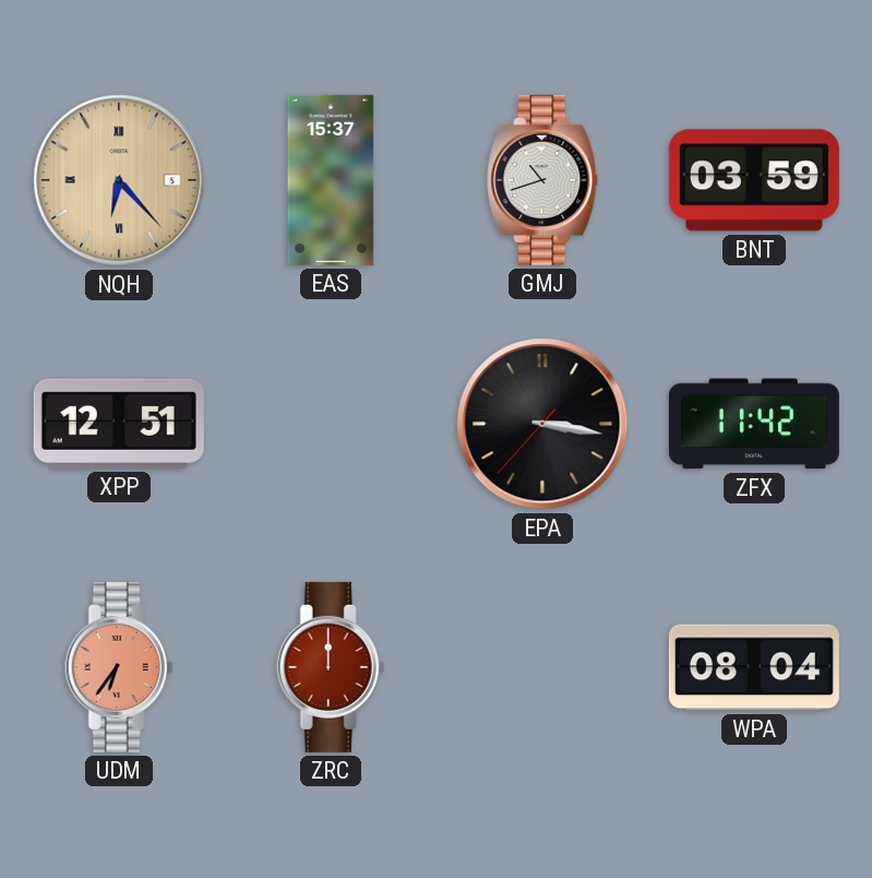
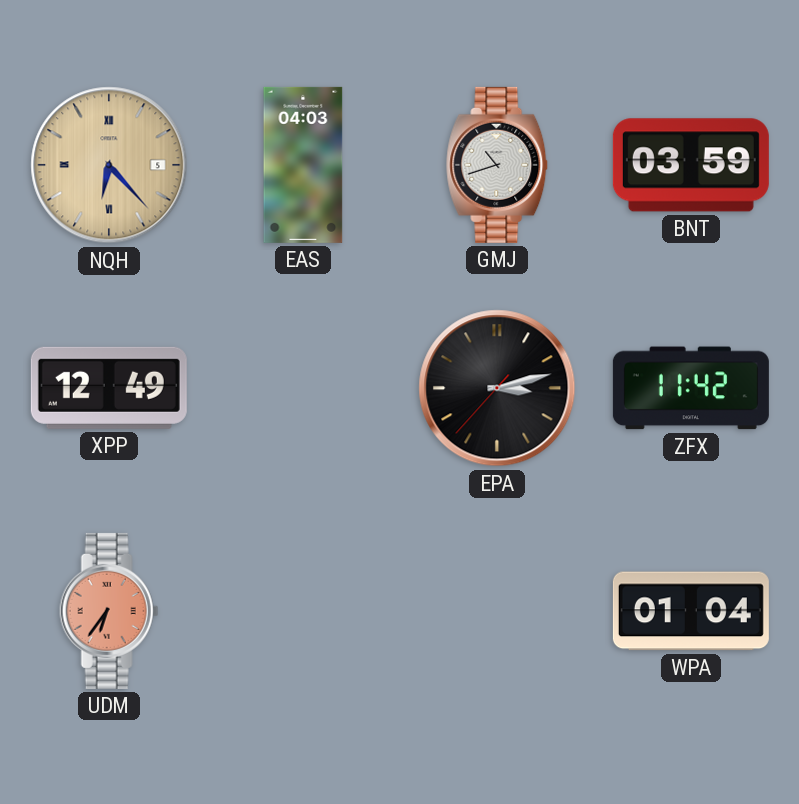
EAS: 15:37 -> 04:03
XPP: 12:51 -> 12:49
EPA: 3:16 -> 3:12
ZRC: 12:00 -> none
WPA: 08:04 -> 01:04
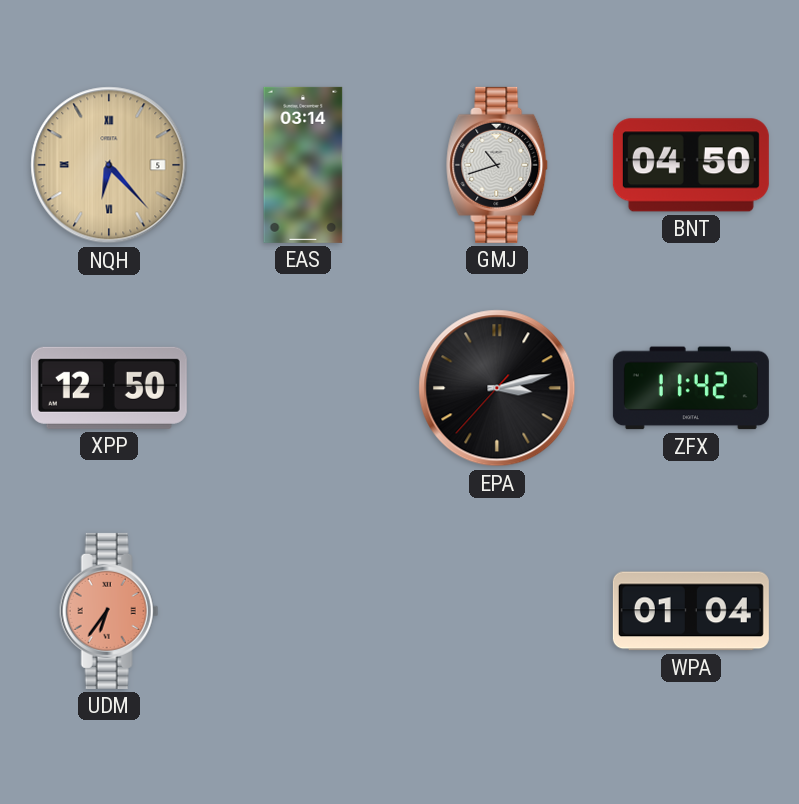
EAS: 04:03 -> 03:14
BNT: 03:59 -> 04:50
XPP: 12:49 -> 12:50
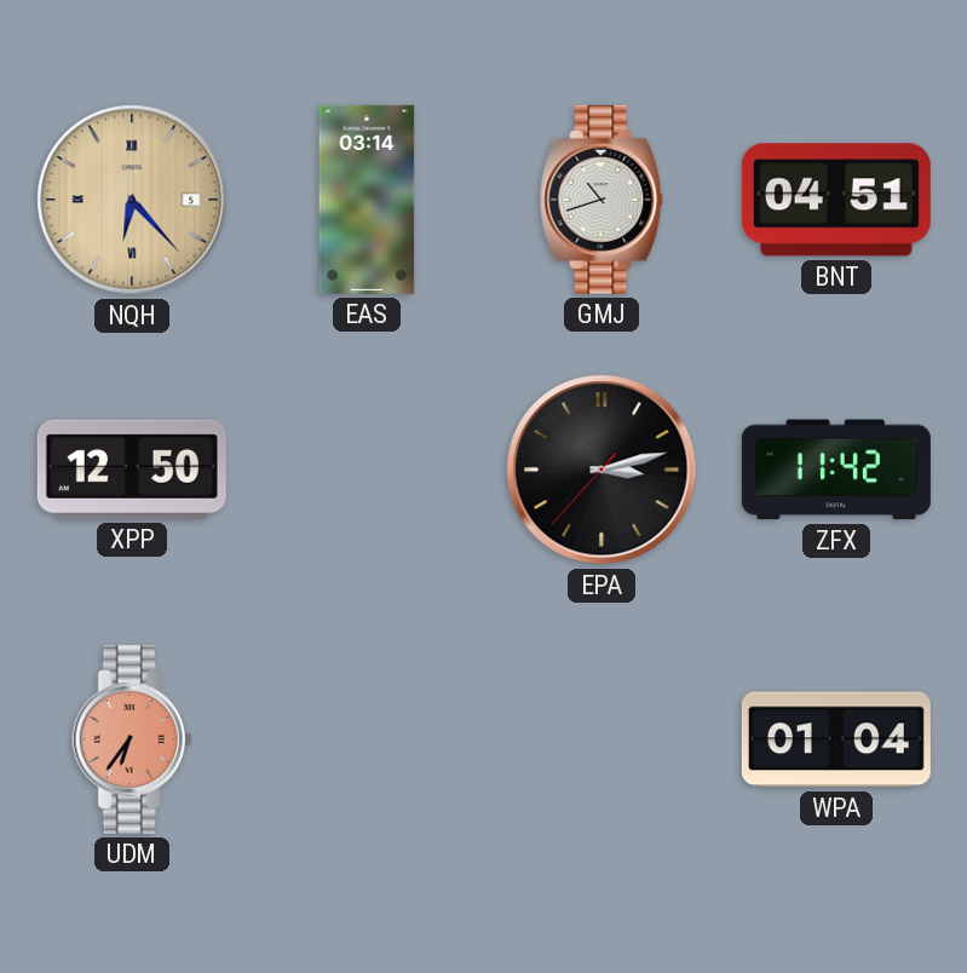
BNT: 04:50 -> 04:51
